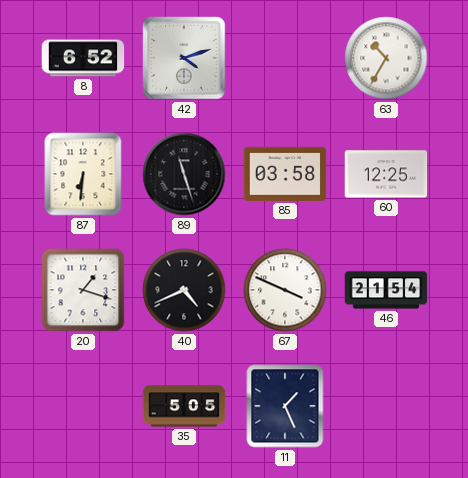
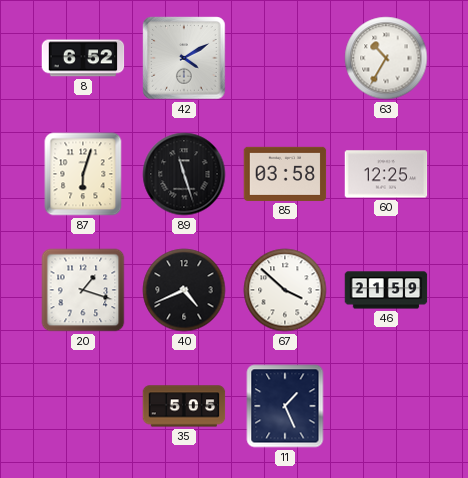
42: 4:12 -> 4:10
87: 6:31 -> 6:03
67: 3:49 -> 3:52
46: 21:54 -> 21:59
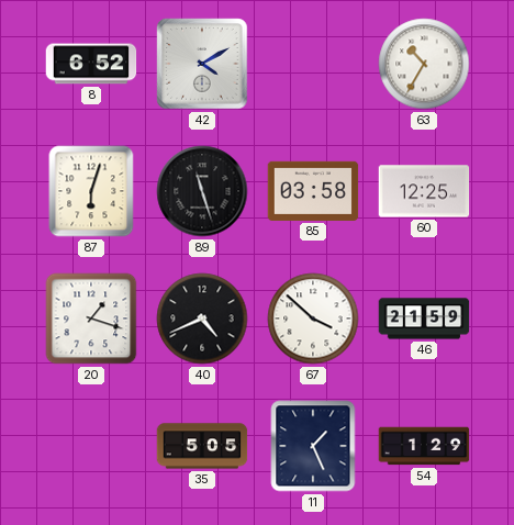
54: none -> 1:29
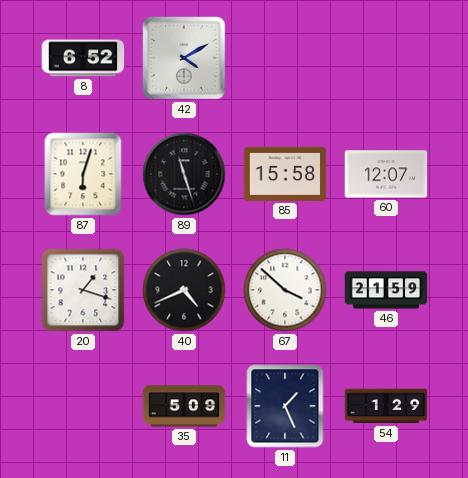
63: 10:35 -> none
85: 03:58 -> 15:58
60: 12:25 -> 12:07
35: 5:05 -> 5:09
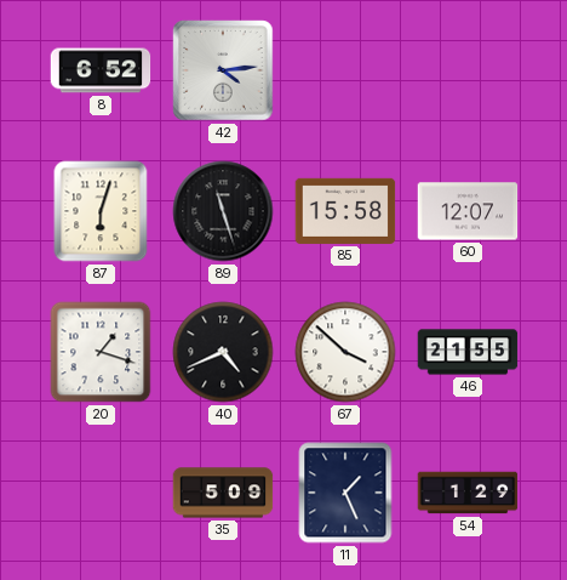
42: 4:10 -> 4:14
46: 21:59 -> 21:55
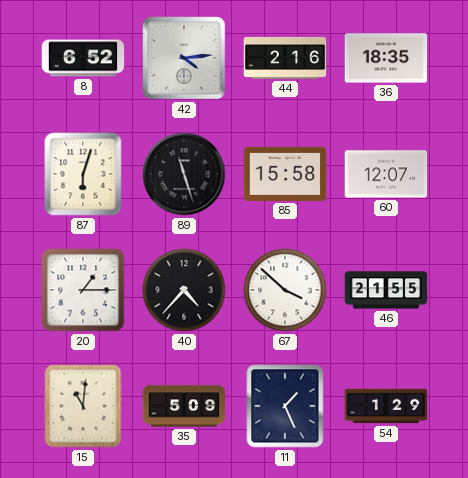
44: none -> 2:16
36: none -> 18:35
20: 1:18 -> 1:15
40: 4:41 -> 4:37
15: none -> 11:01
